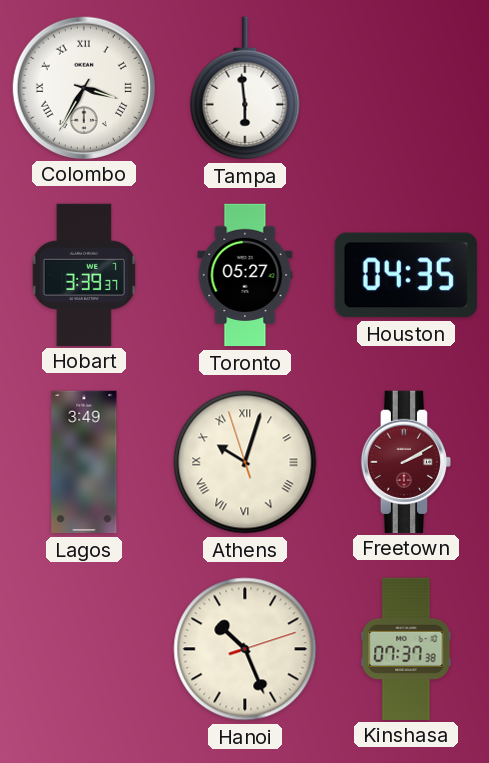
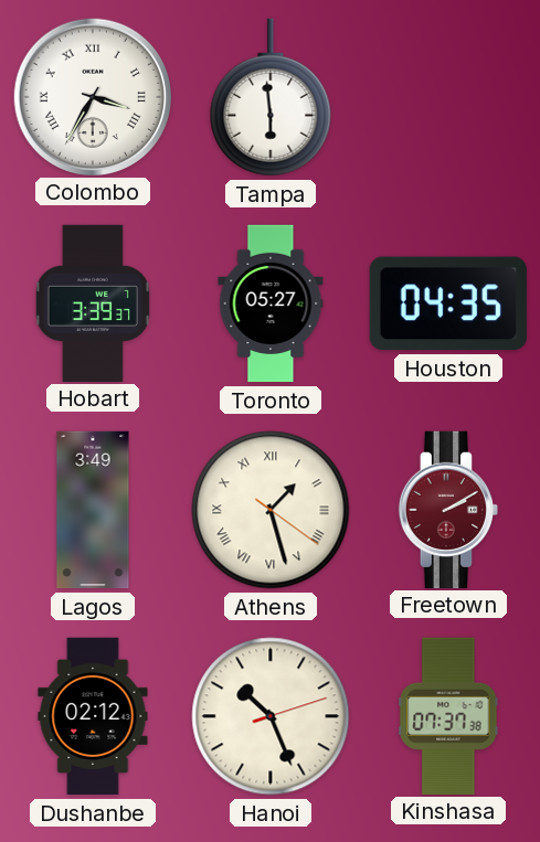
Athens: 10:02 -> 1:27
Dushanbe: none -> 02:12
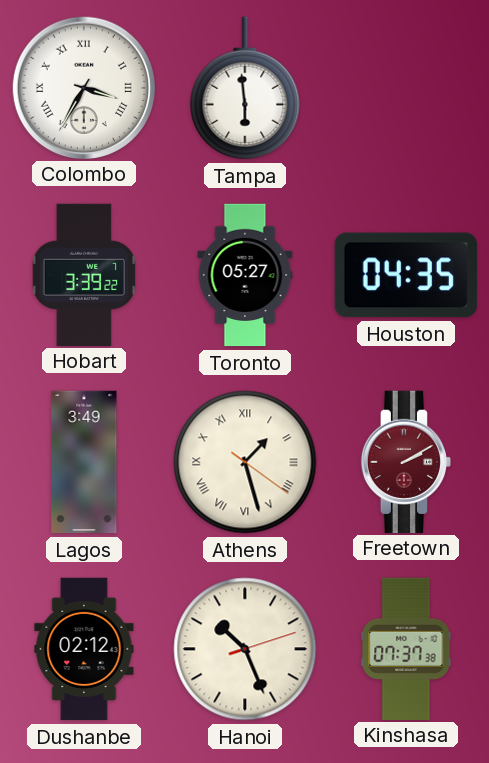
Hobart: 3:39:37 -> 3:39:22
